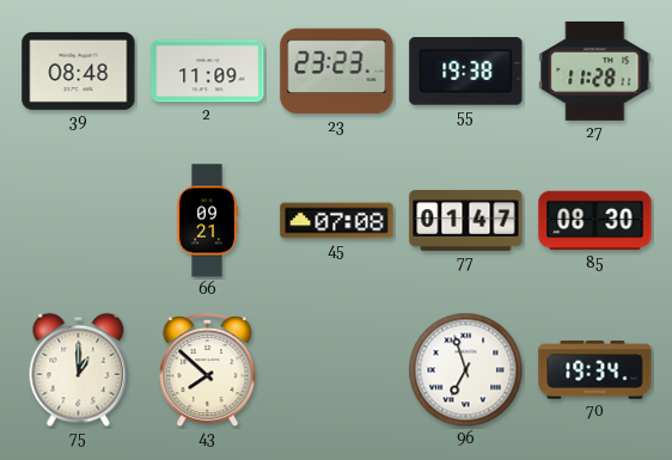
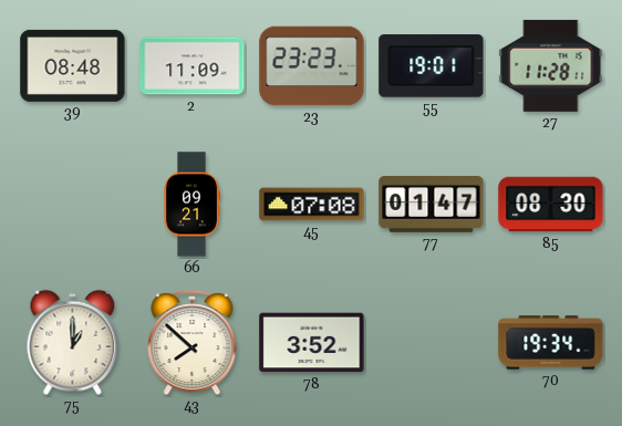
55: 19:38 -> 19:01
78: none -> 3:52
96: 6:57 -> none
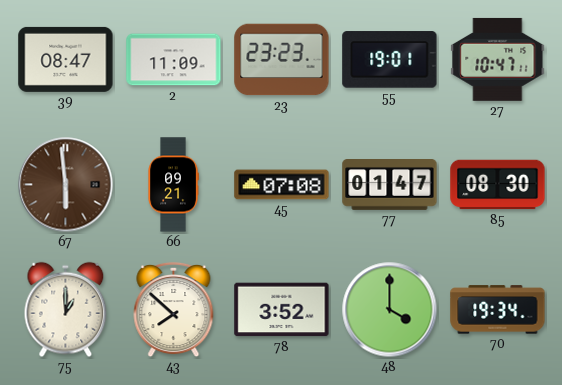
39: 08:48 -> 08:47
27: 11:28 -> 10:47
67: none -> 5:59
48: none -> 4:00
